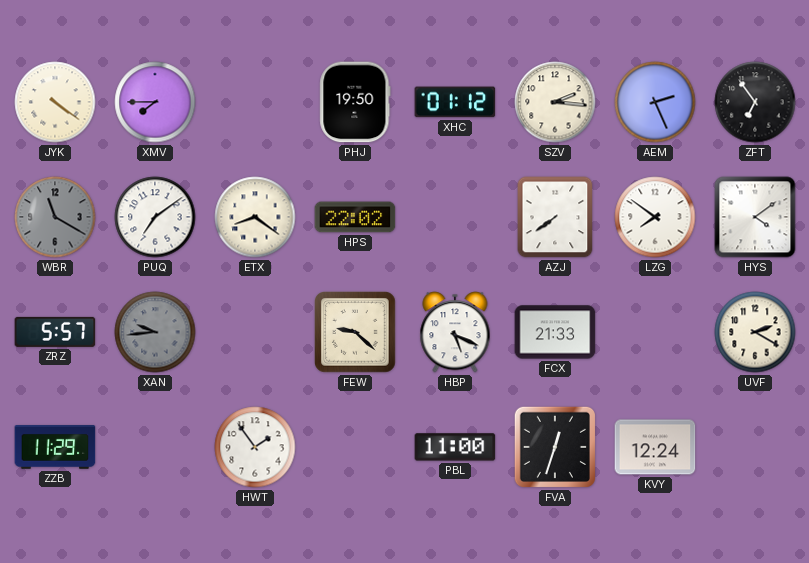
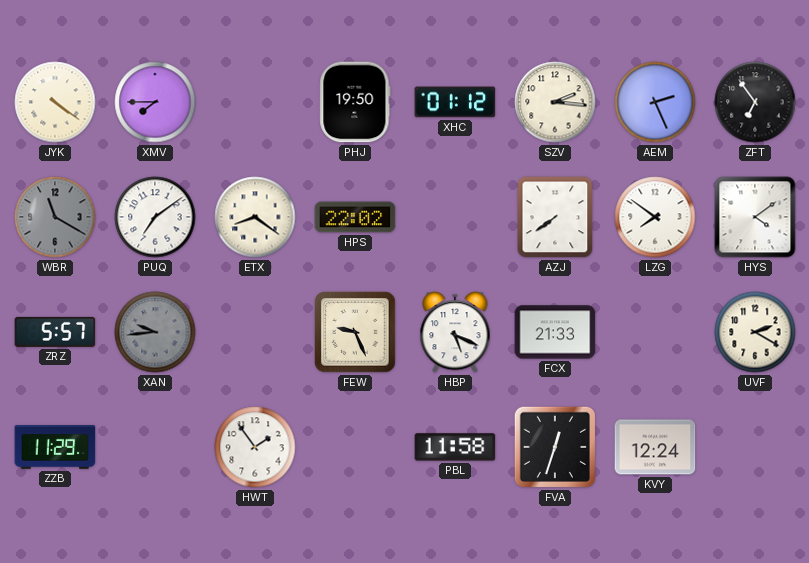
FEW: 9:22 -> 9:26
PBL: 11:00 -> 11:58
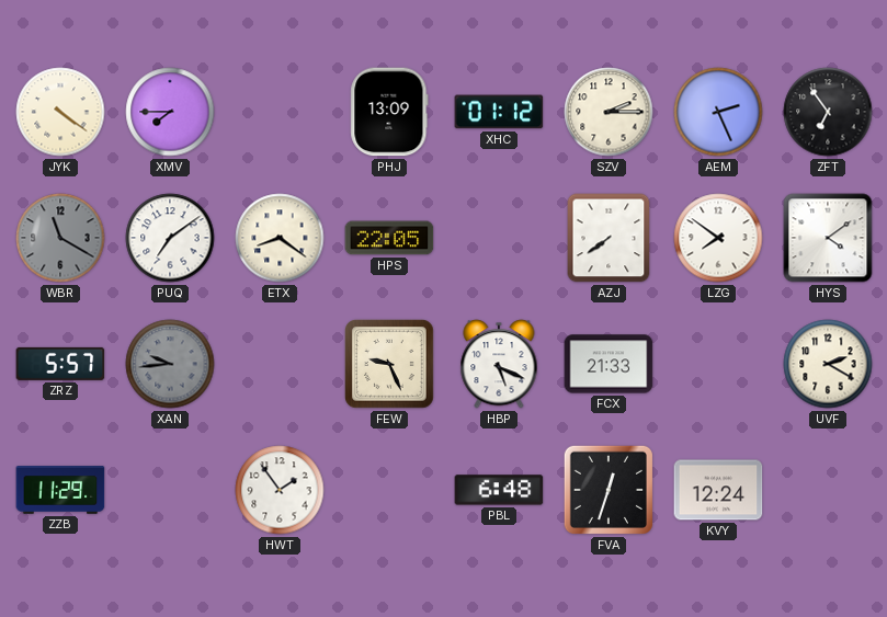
PHJ: 19:50 -> 13:09
SZV: 2:16 -> 2:15
HPS: 22:02 -> 22:05
PBL: 11:58 -> 6:48
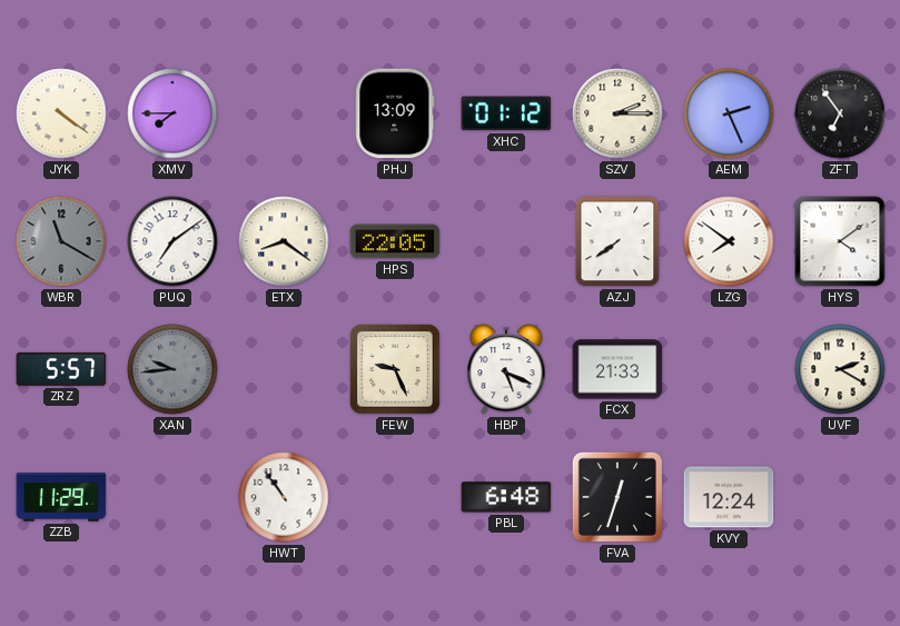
HWT: 1:54 -> 10:54
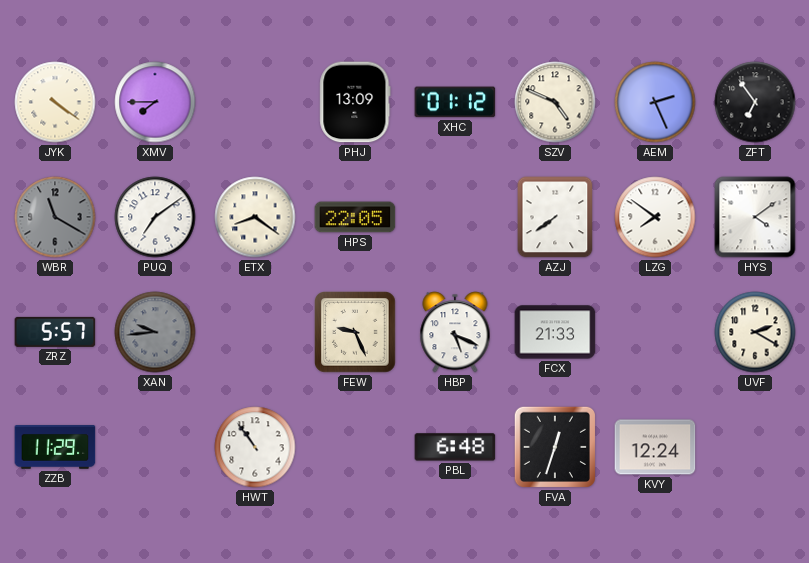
SZV: 2:15 -> 4:49
